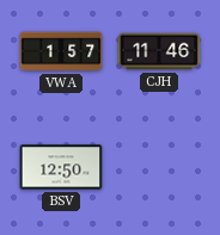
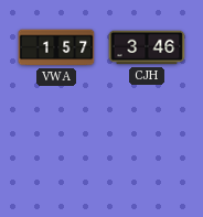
CJH: 11:46 -> 3:46
BSV: 12:50 -> none
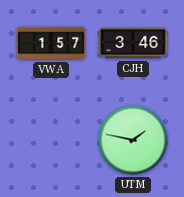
UTM: none -> 1:47
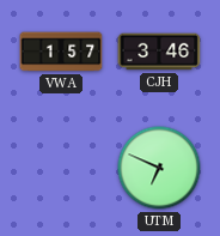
UTM: 1:47 -> 6:49
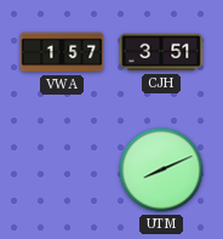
CJH: 3:46 -> 3:51
UTM: 6:49 -> 8:11
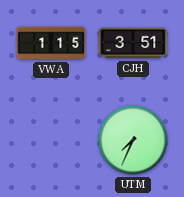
VWA: 1:57 -> 1:15
UTM: 8:11 -> 7:34
